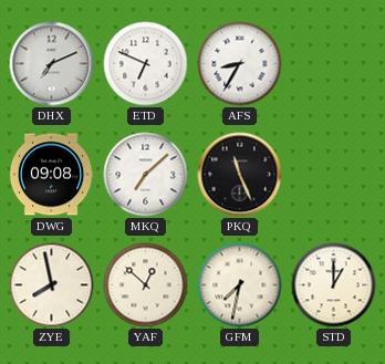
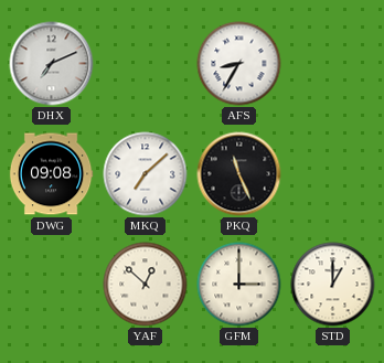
ETD: 6:49 -> none
ZYE: 7:58 -> none
GFM: 7:32 -> 3:00
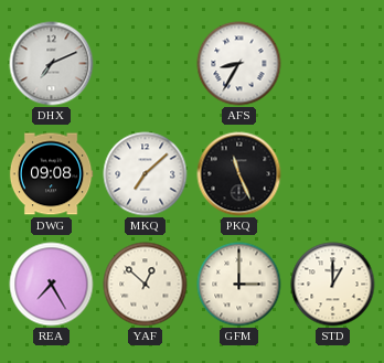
REA: none -> 7:25
